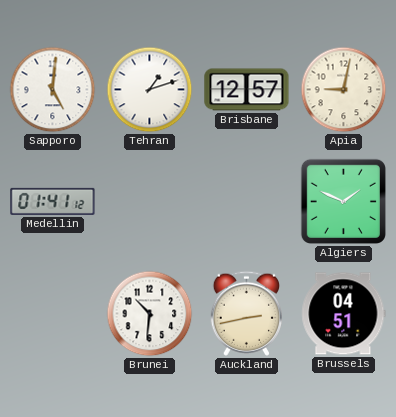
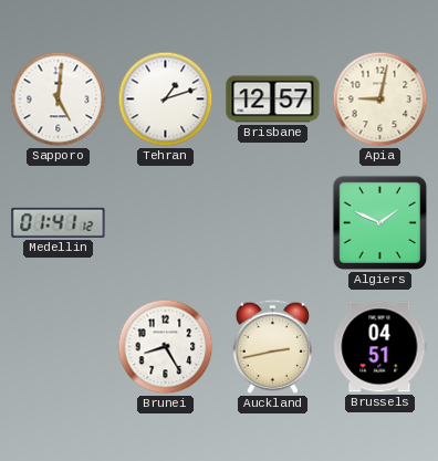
Brunei: 10:31 -> 8:25
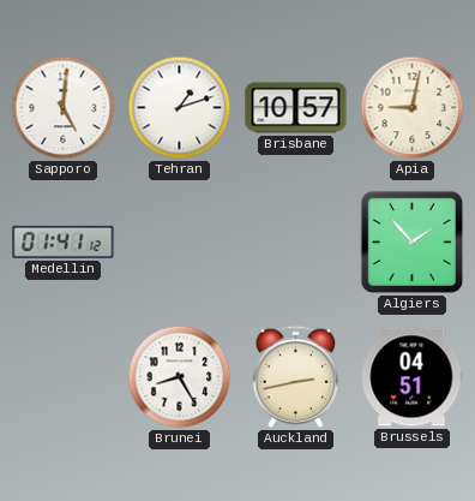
Brisbane: 12:57 -> 10:57
Algiers: 1:49 -> 1:53
